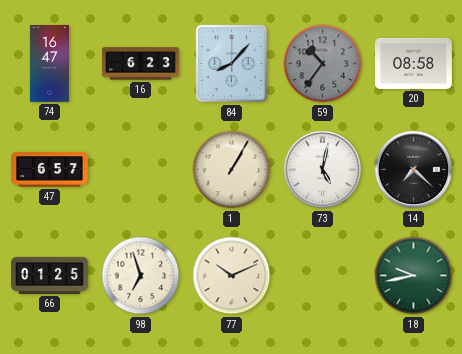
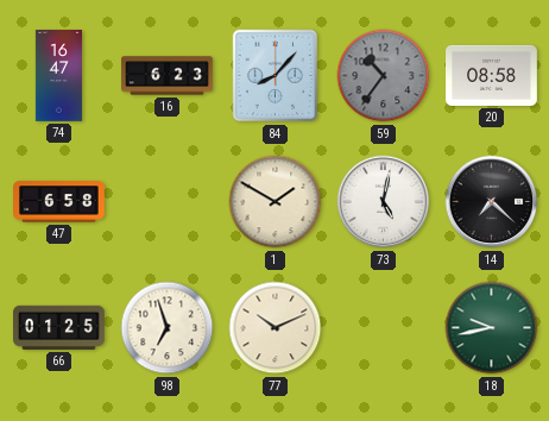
47: 6:57 -> 6:58
1: 1:05 -> 1:50
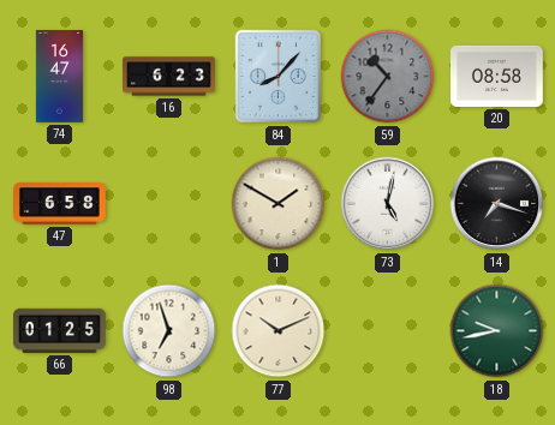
14: 7:22 -> 7:18
